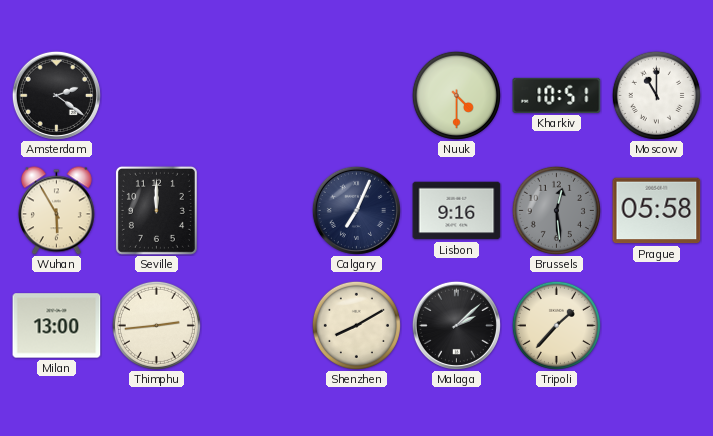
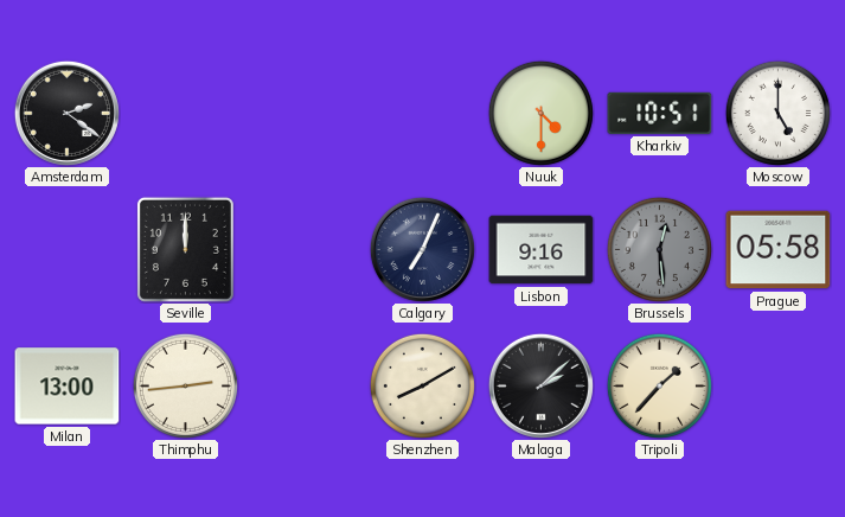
Moscow: 11:00 -> 5:00
Wuhan: 5:55 -> none
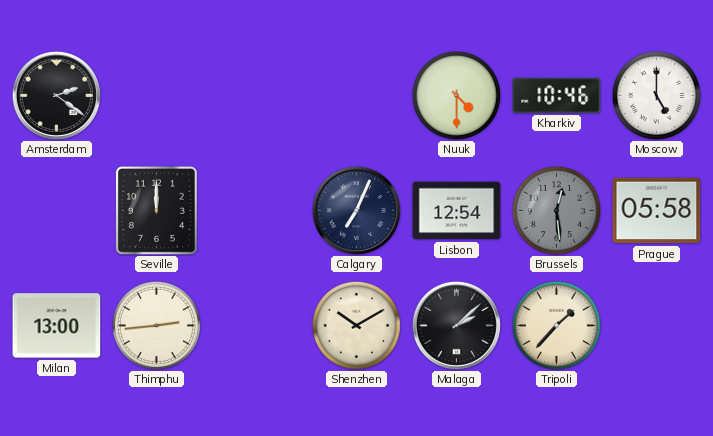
Kharkiv: 10:51 -> 10:46
Lisbon: 9:16 -> 12:54
Shenzhen: 8:10 -> 10:10
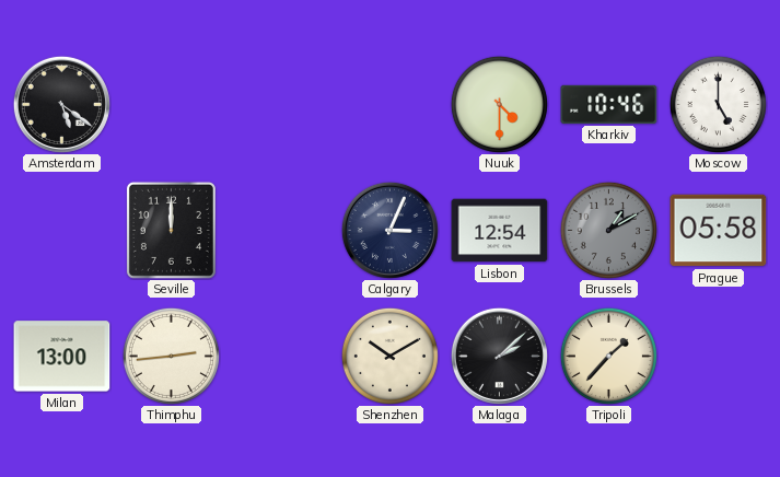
Amsterdam: 2:21 -> 5:21
Calgary: 7:04 -> 3:04
Brussels: 12:29 -> 1:10
